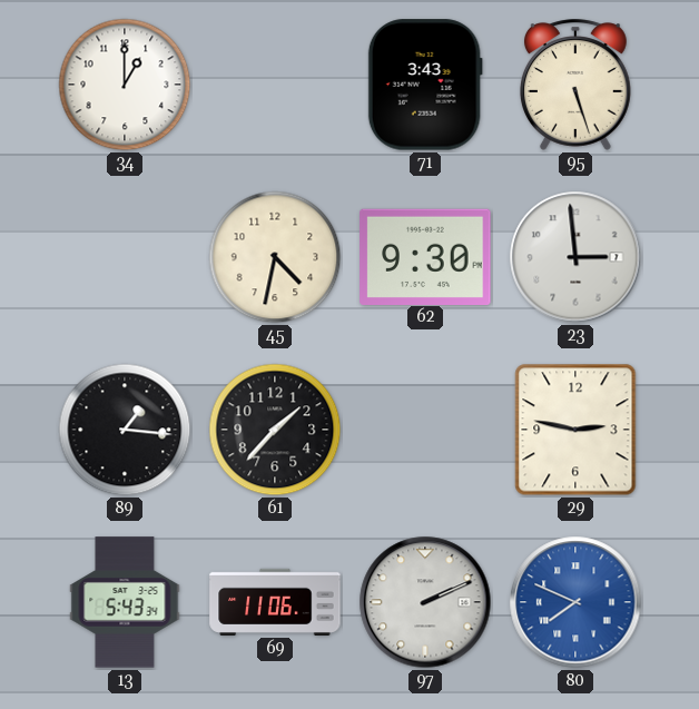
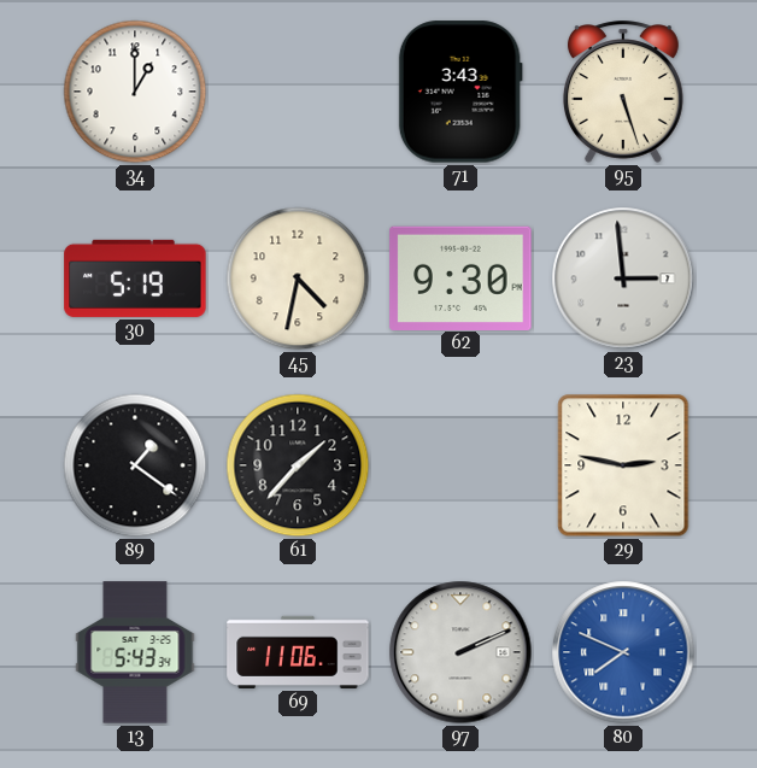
30: none -> 5:19
89: 1:16 -> 1:21
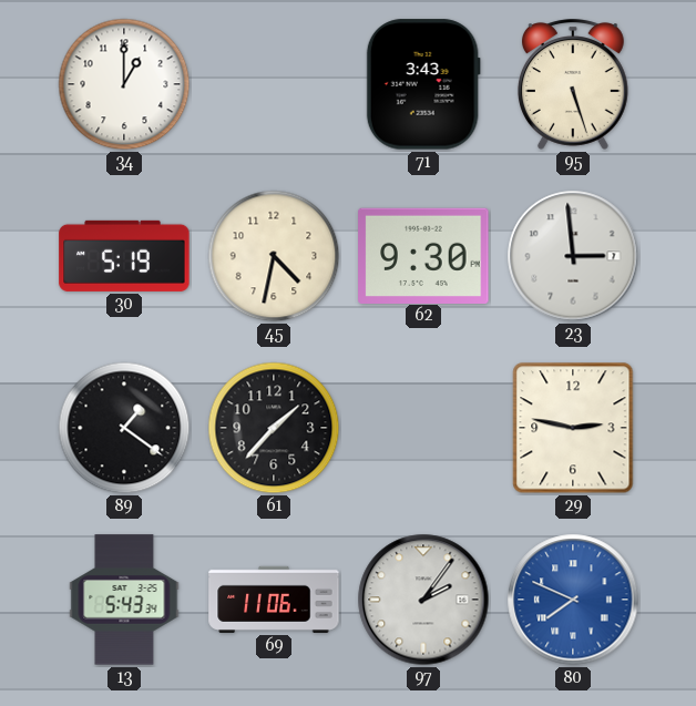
97: 2:11 -> 2:06
